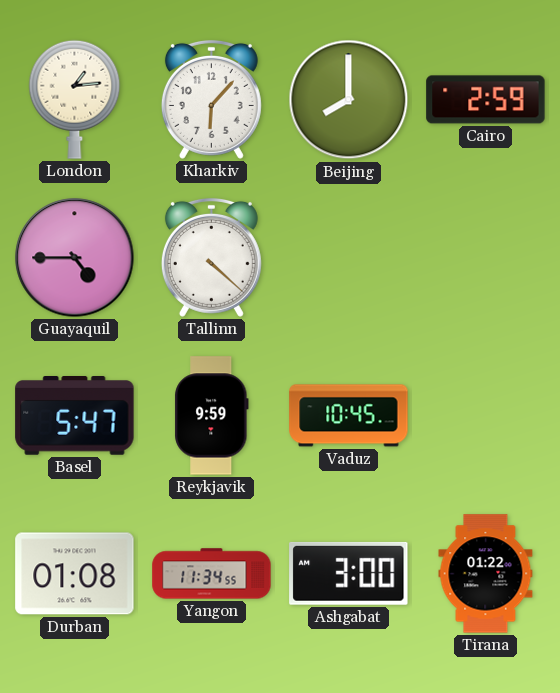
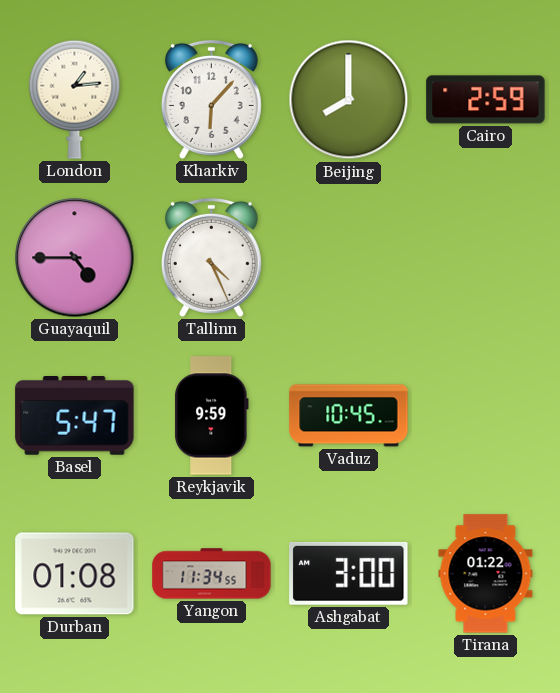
Tallinn: 4:22 -> 4:26
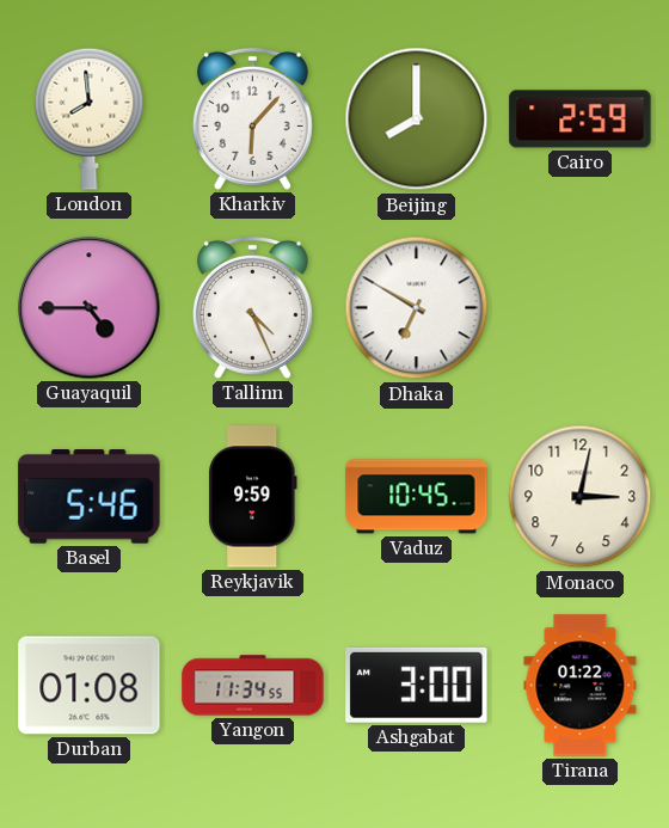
London: 1:14 -> 7:59
Dhaka: none -> 6:50
Basel: 5:47 -> 5:46
Monaco: none -> 3:02
